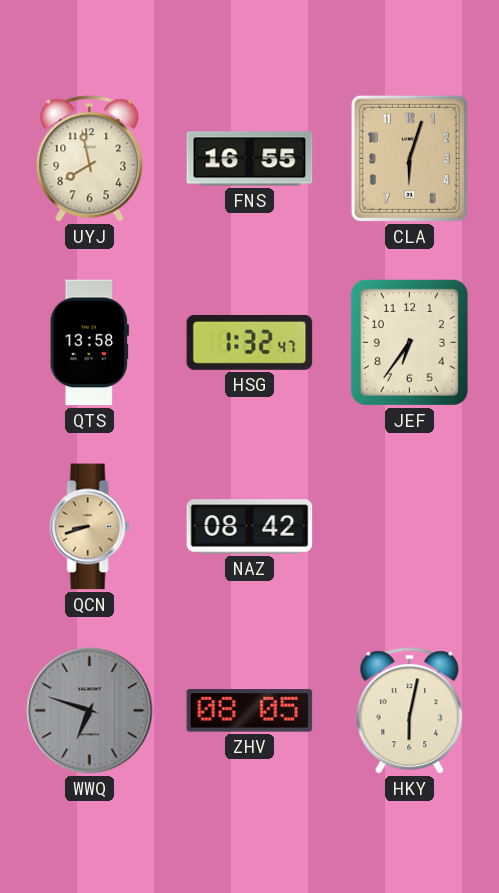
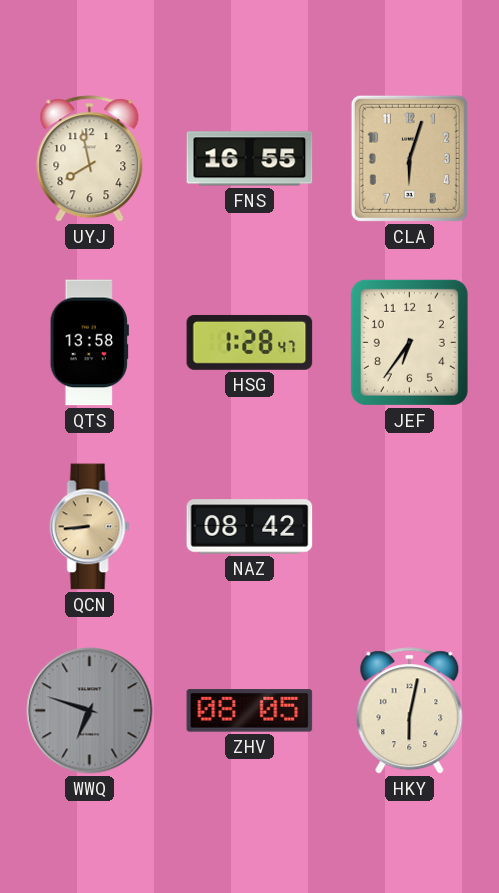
HSG: 1:32 -> 1:28
QCN: 8:42 -> 8:44
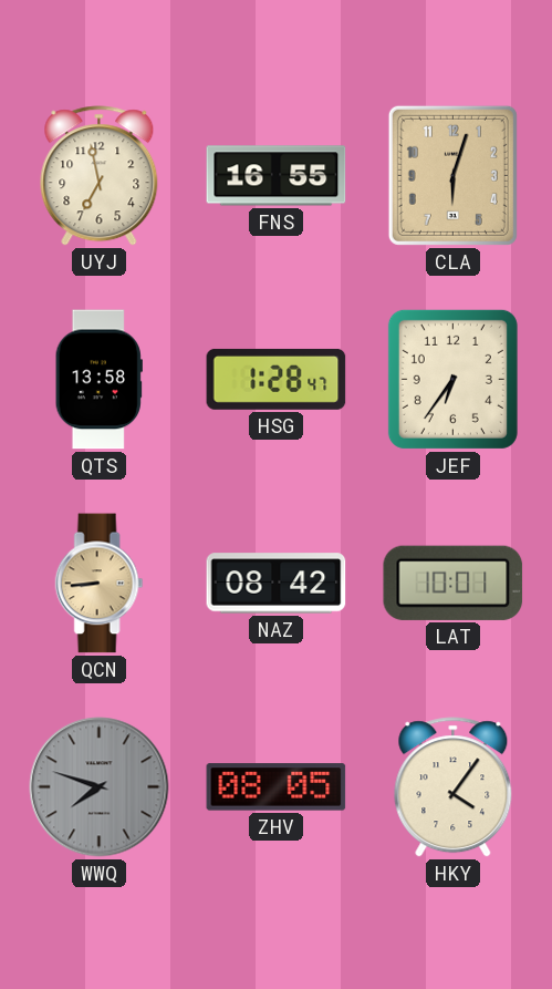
UYJ: 7:58 -> 6:58
LAT: none -> 10:01
WWQ: 6:48 -> 7:48
HKY: 6:02 -> 4:06
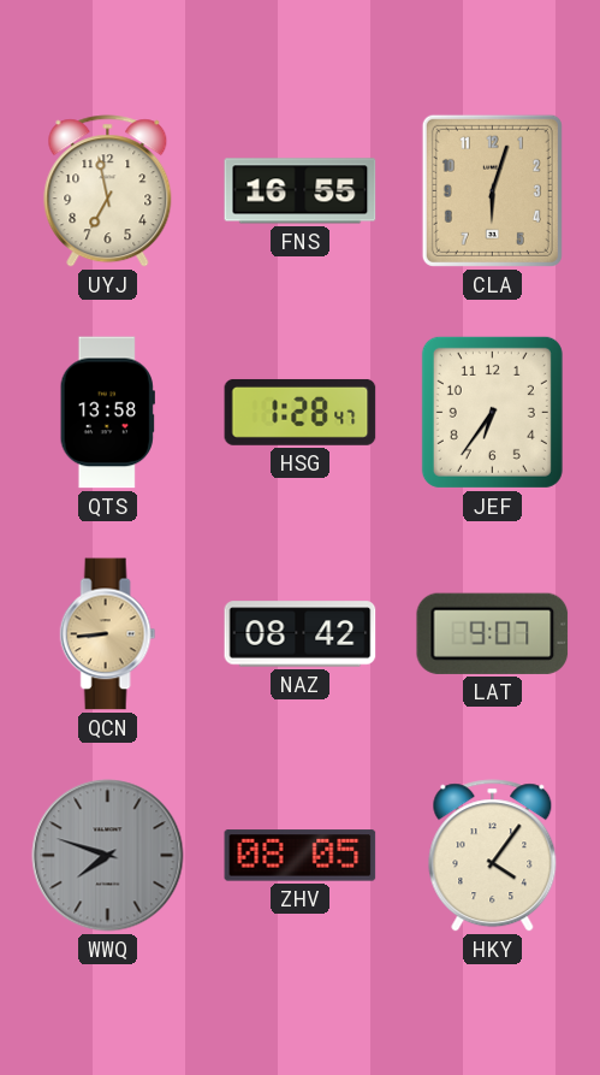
LAT: 10:01 -> 9:07
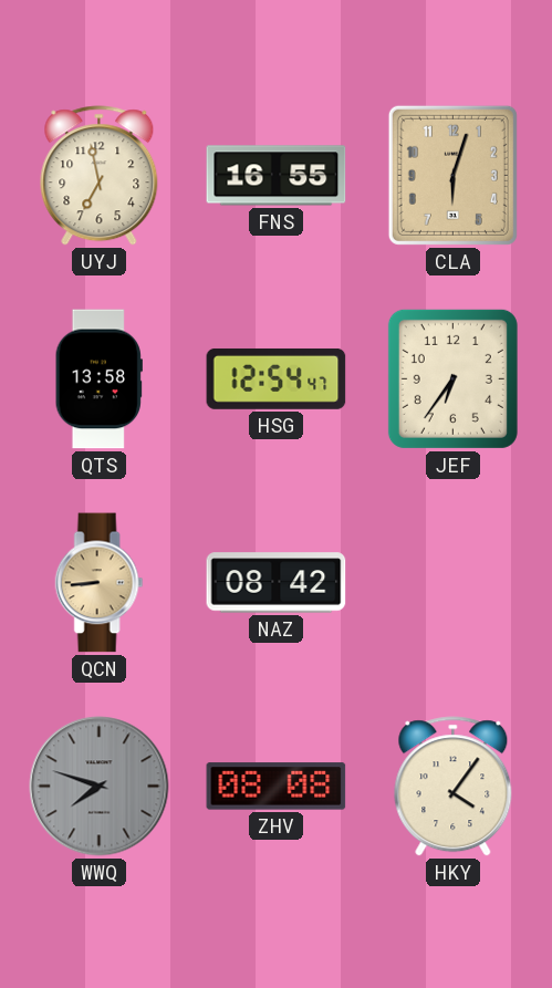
HSG: 1:28 -> 12:54
LAT: 9:07 -> none
ZHV: 08:05 -> 08:08
